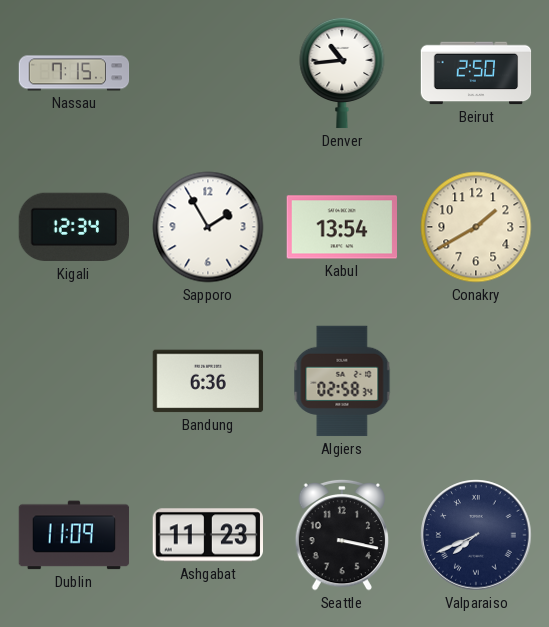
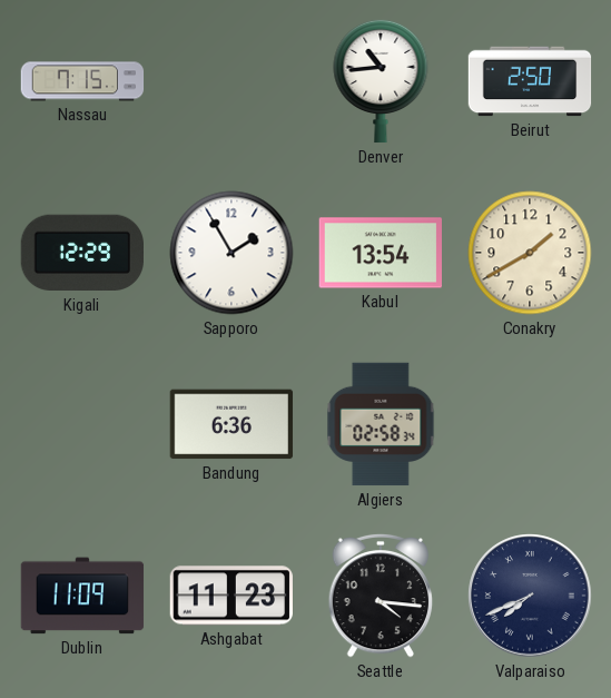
Kigali: 12:34 -> 12:29
Seattle: 3:17 -> 4:16
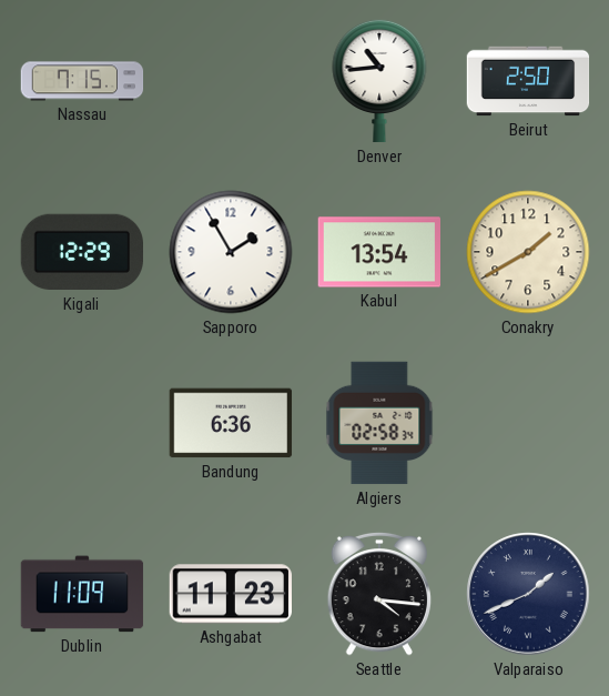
Valparaiso: 7:41 -> 1:41
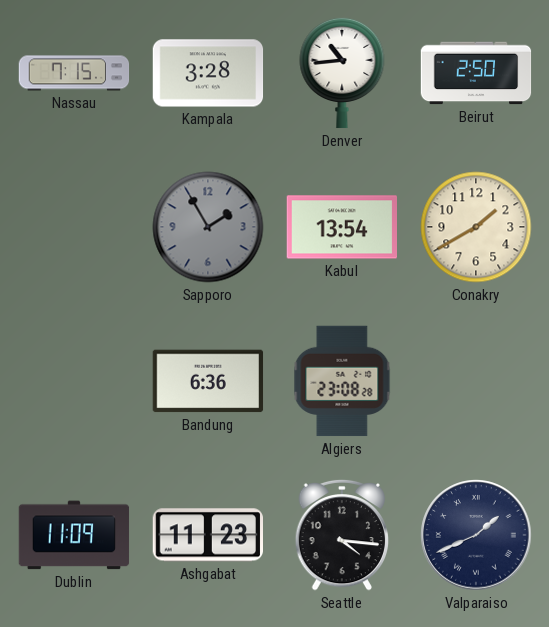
Kampala: none -> 3:28
Kigali: 12:29 -> none
Sapporo dial: white -> grey
Algiers: 02:58 -> 23:08
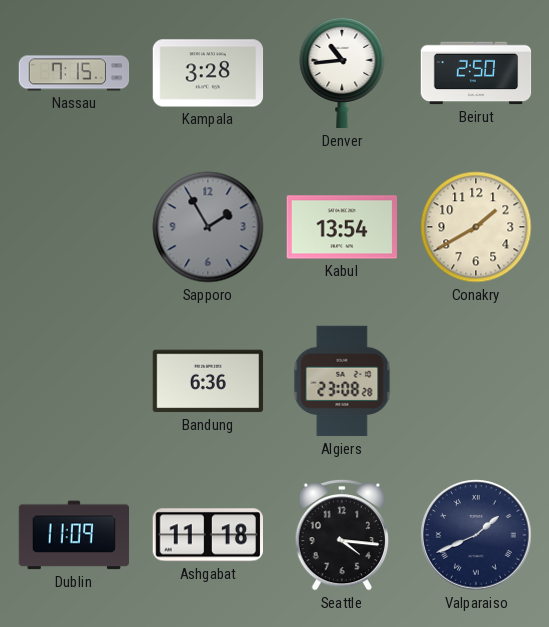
Ashgabat: 11:23 -> 11:18
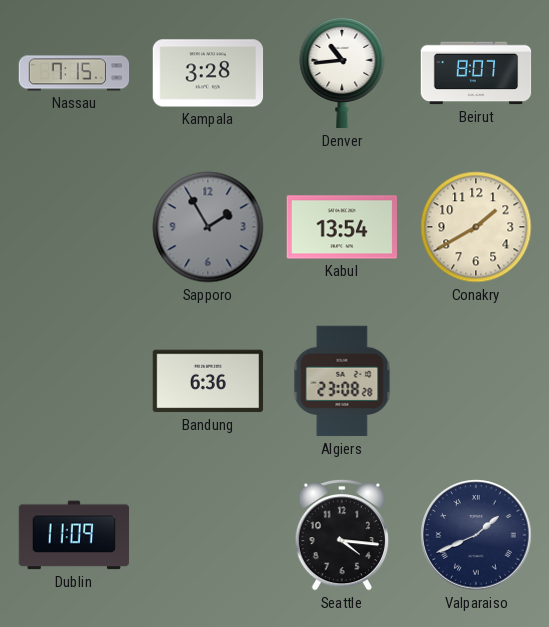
Beirut: 2:50 -> 8:07
Ashgabat: 11:18 -> none
